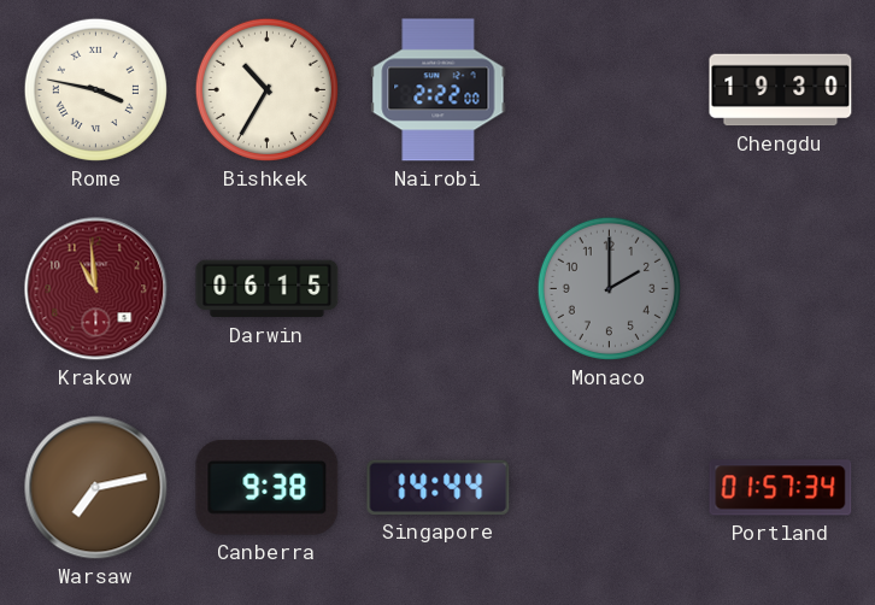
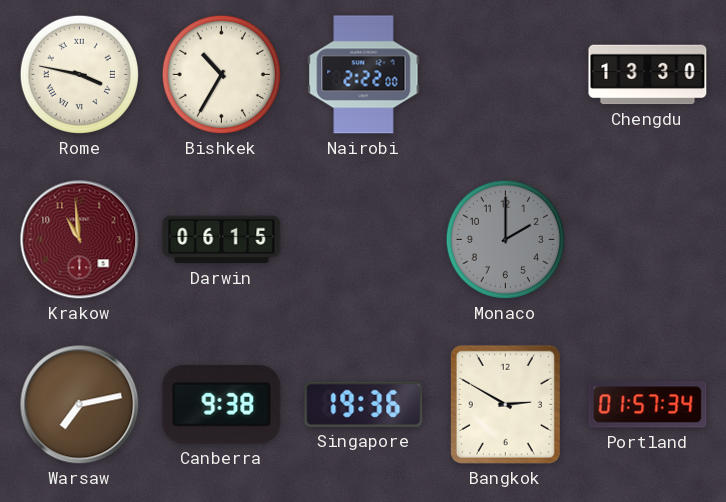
Chengdu: 19:30 -> 13:30
Singapore: 14:44 -> 19:36
Bangkok: none -> 2:50
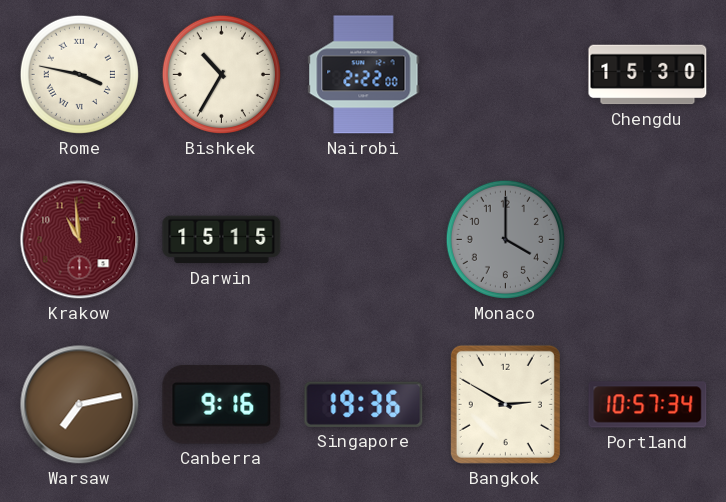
Chengdu: 13:30 -> 15:30
Darwin: 06:15 -> 15:15
Monaco: 2:00 -> 4:00
Canberra: 9:38 -> 9:16
Portland: 01:57 -> 10:57
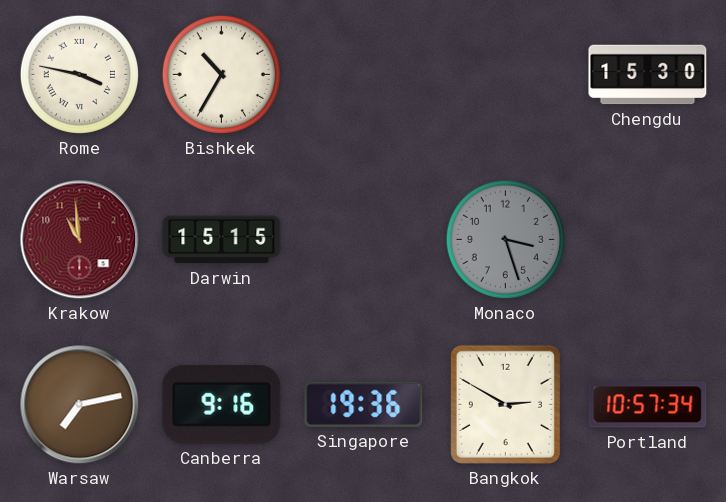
Nairobi: 2:22 -> none
Monaco: 4:00 -> 3:27
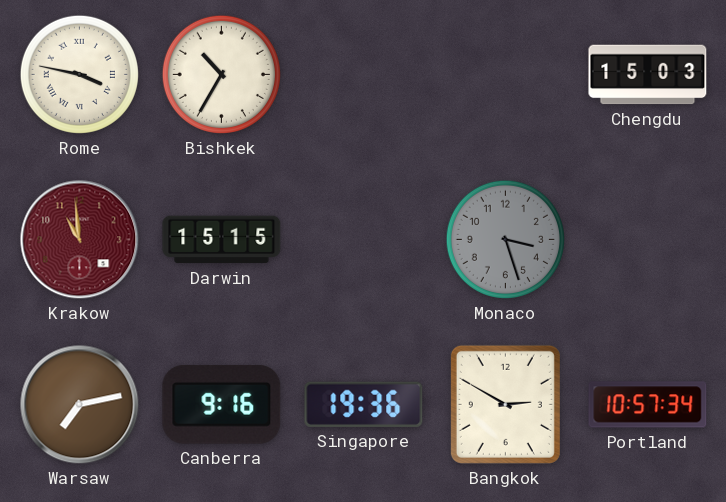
Chengdu: 15:30 -> 15:03
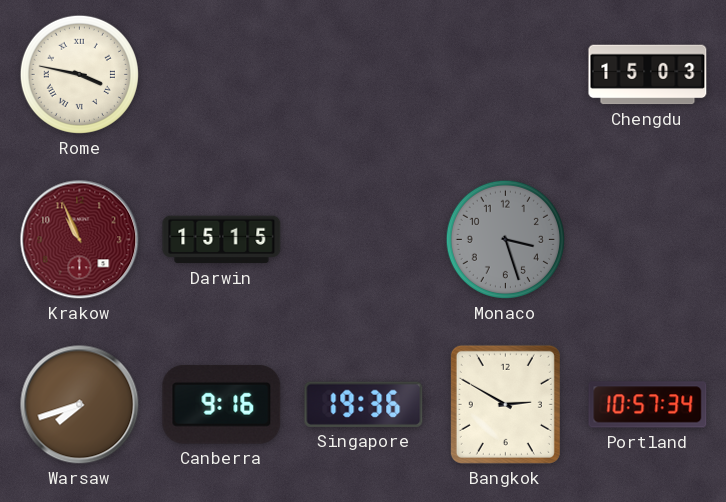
Bishkek: 10:35 -> none
Krakow: 10:59 -> 10:56
Warsaw: 7:13 -> 7:42
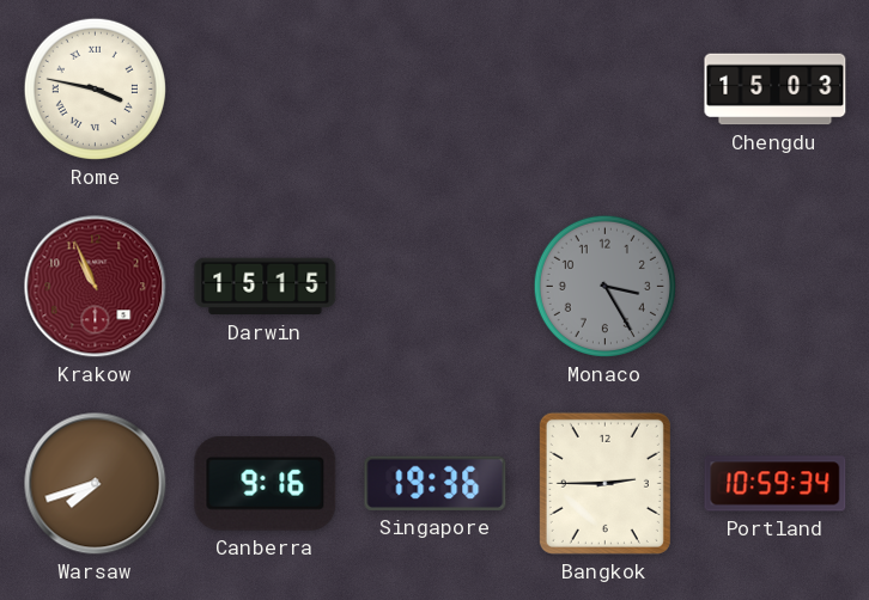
Monaco: 3:27 -> 3:25
Bangkok: 2:50 -> 2:45
Portland: 10:57 -> 10:59
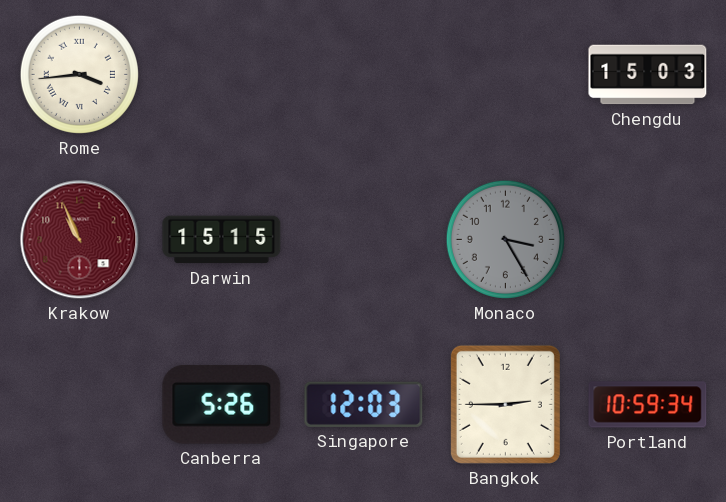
Rome: 3:47 -> 3:44
Warsaw: 7:42 -> none
Canberra: 9:16 -> 5:26
Singapore: 19:36 -> 12:03
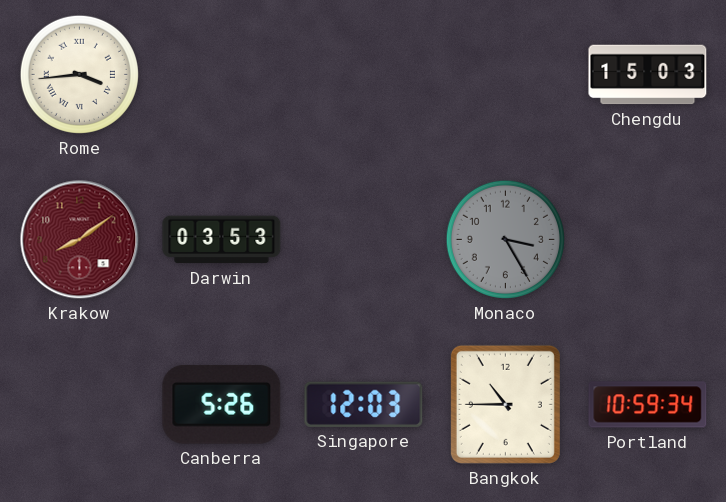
Krakow: 10:56 -> 8:09
Darwin: 15:15 -> 03:53
Bangkok: 2:45 -> 10:45
